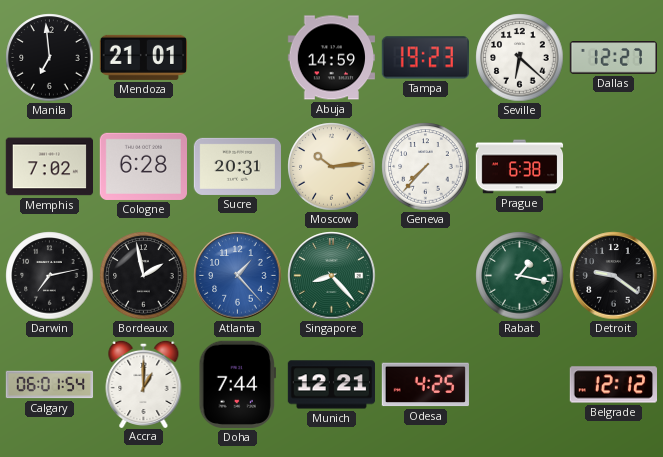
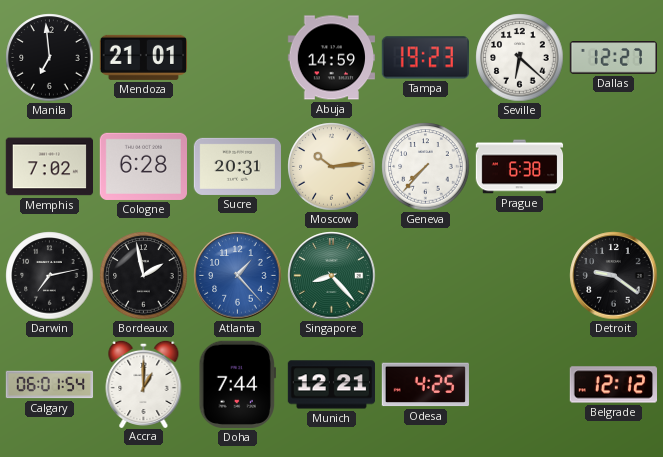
Rabat: 1:17 -> none
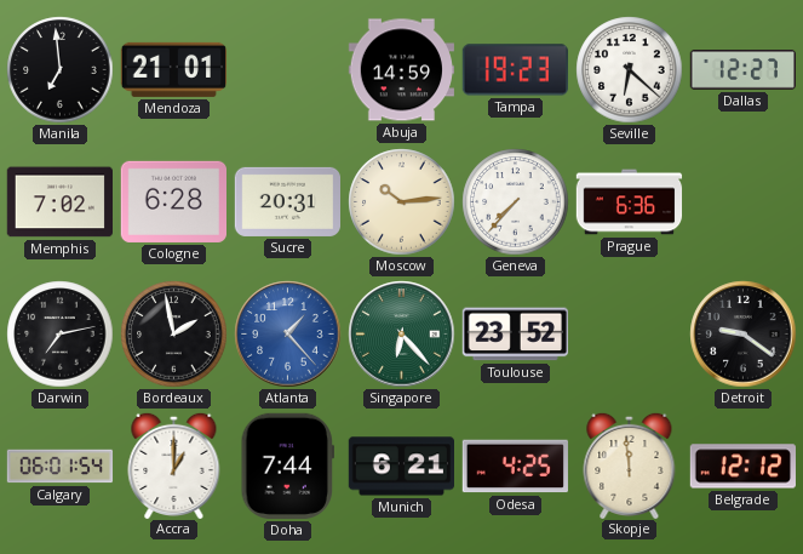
Prague: 6:38 -> 6:36
Singapore: 8:23 -> 6:23
Toulouse: none -> 23:52
Munich: 12:21 -> 6:21
Skopje: none -> 11:59
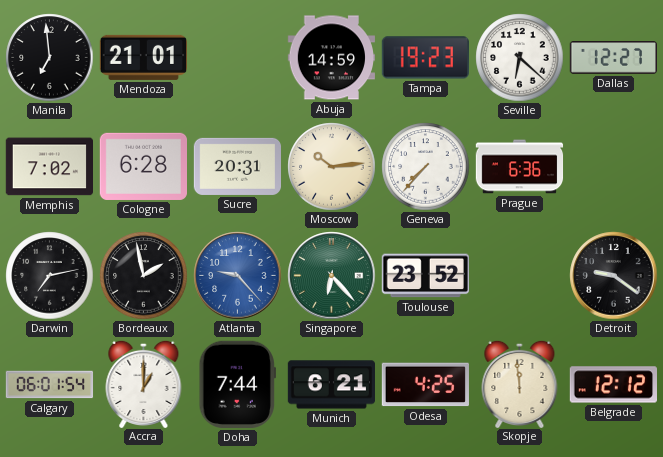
Atlanta: 1:23 -> 9:23
